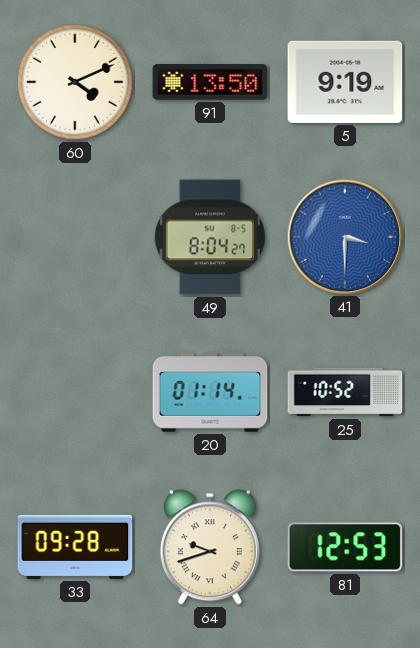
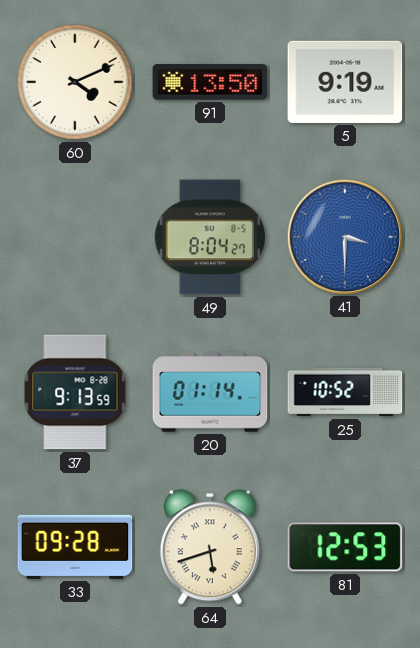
37: none -> 9:13
64: 9:42 -> 5:42
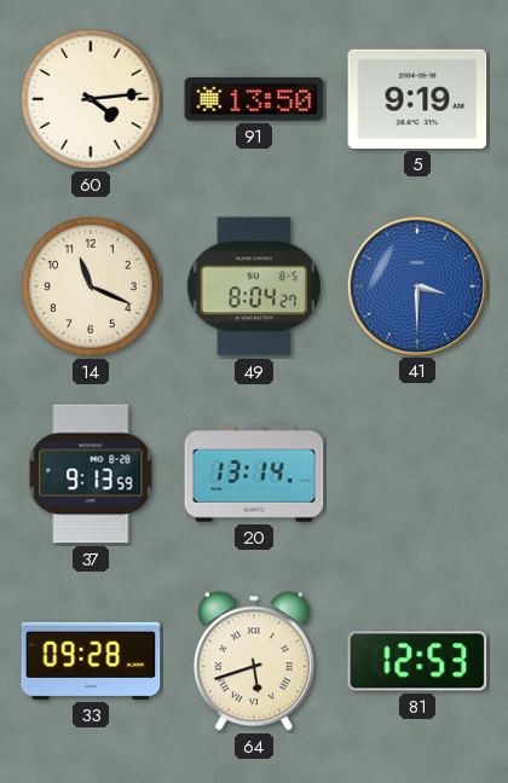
60: 4:11 -> 4:14
14: none -> 11:19
20: 01:14 -> 13:14
25: 10:52 -> none
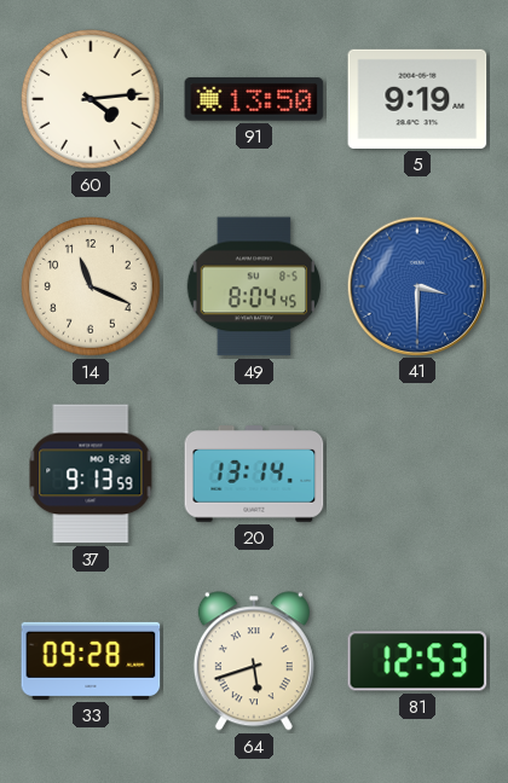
49: 8:04:27 -> 8:04:45
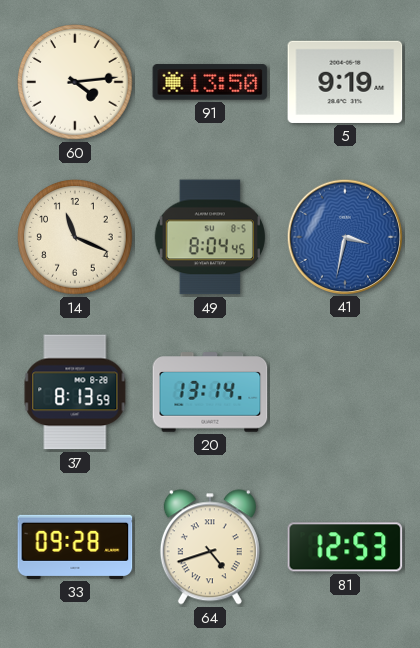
41: 3:30 -> 3:32
37: 9:13 -> 8:13
64: 5:42 -> 4:42
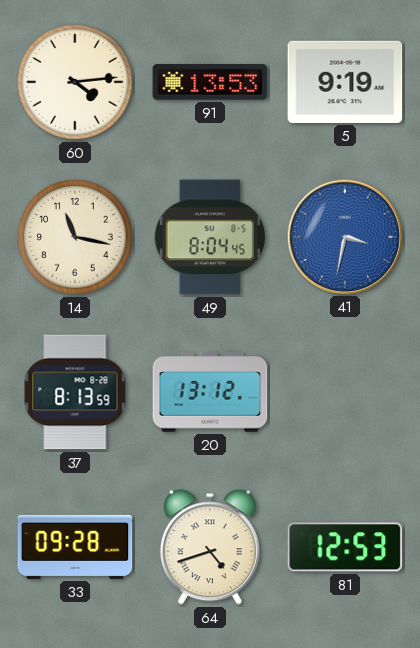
91: 13:50 -> 13:53
14: 11:19 -> 11:17
20: 13:14 -> 13:12
